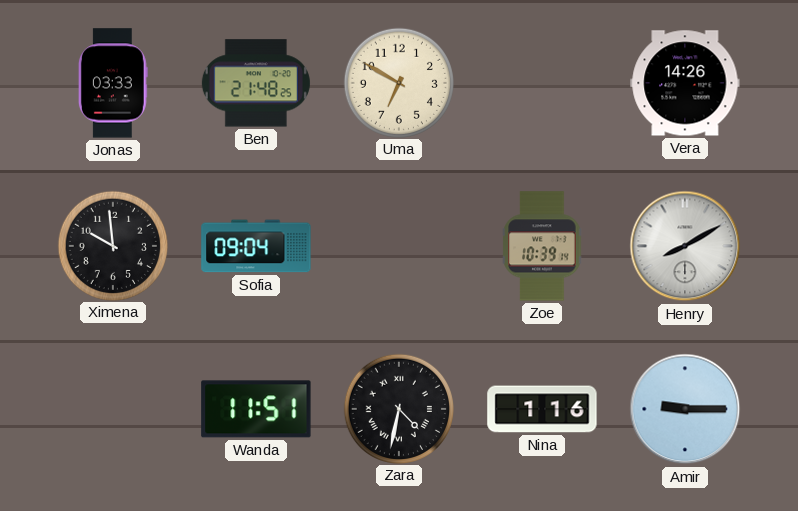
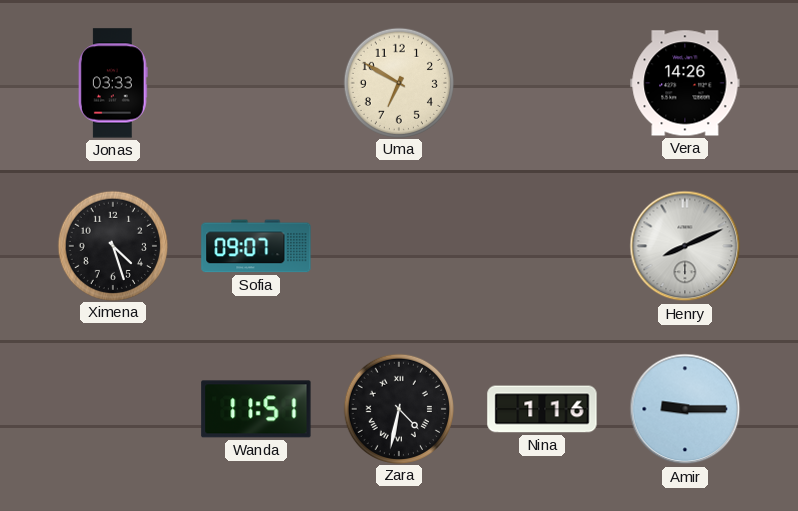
Ben: 21:48 -> none
Ximena: 9:59 -> 4:27
Sofia: 09:04 -> 09:07
Zoe: 10:39 -> none
Henry: 8:10 -> 8:11
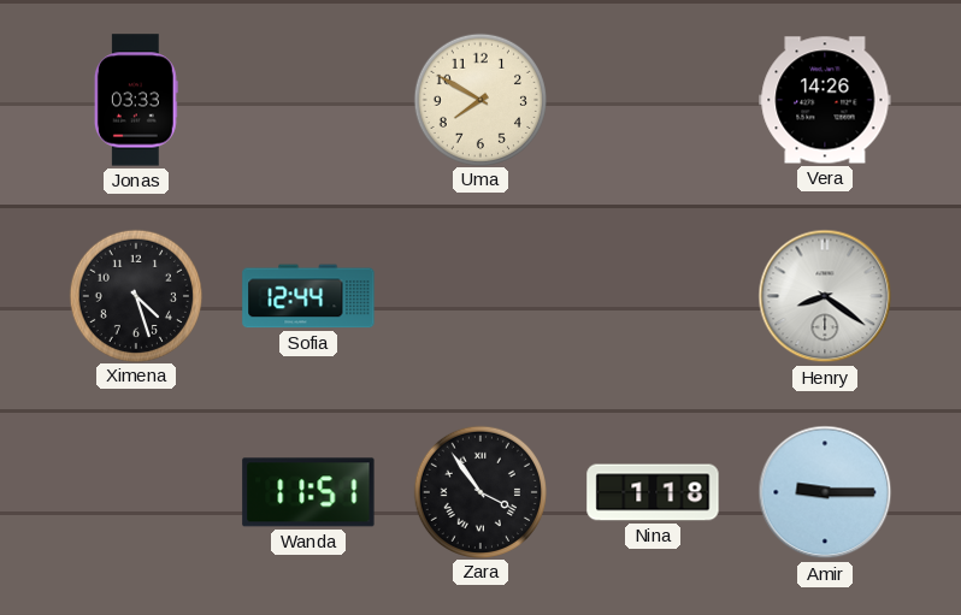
Uma: 6:50 -> 7:50
Sofia: 09:07 -> 12:44
Henry: 8:11 -> 8:21
Zara: 4:32 -> 3:54
Nina: 1:16 -> 1:18
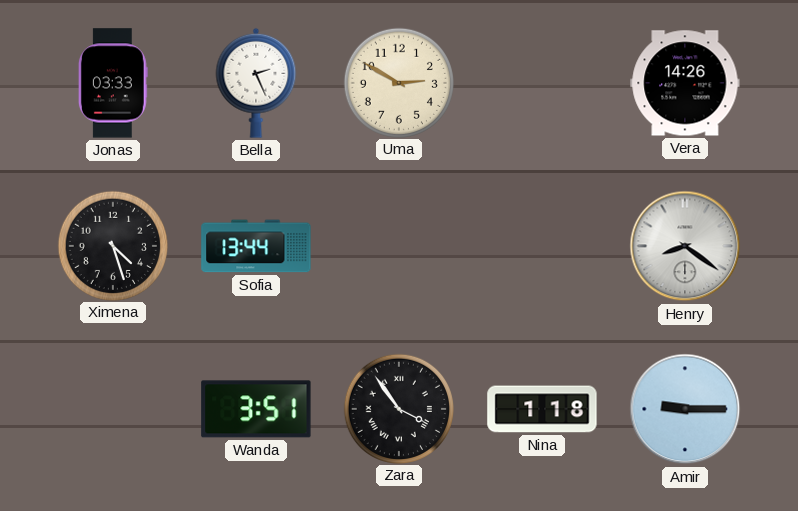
Bella: none -> 2:26
Uma: 7:50 -> 2:50
Sofia: 12:44 -> 13:44
Wanda: 11:51 -> 3:51
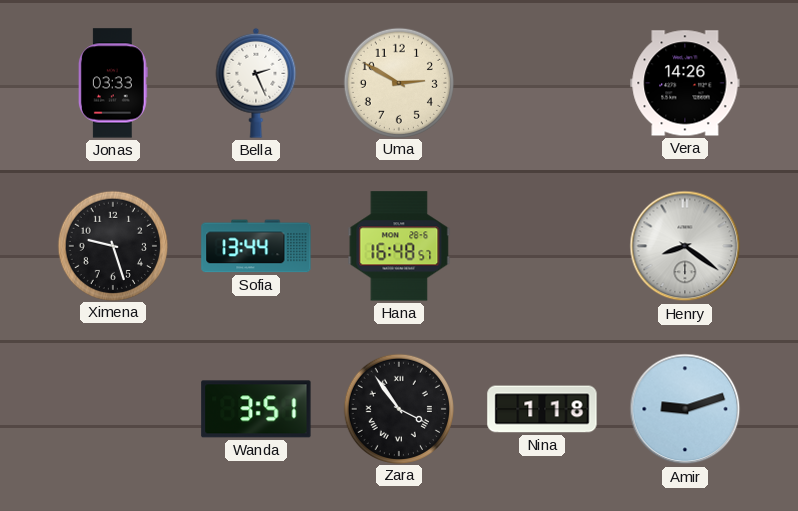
Ximena: 4:27 -> 9:27
Hana: none -> 16:48
Amir: 9:15 -> 9:12
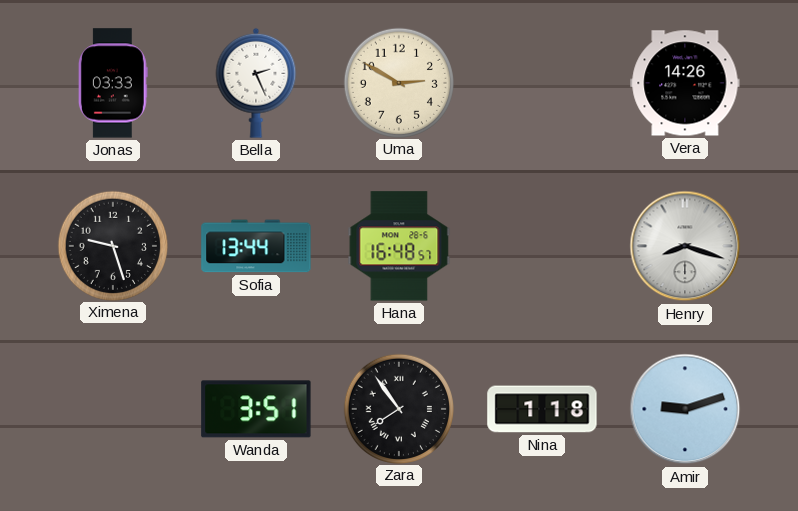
Henry: 8:21 -> 8:18
Zara: 3:54 -> 7:54
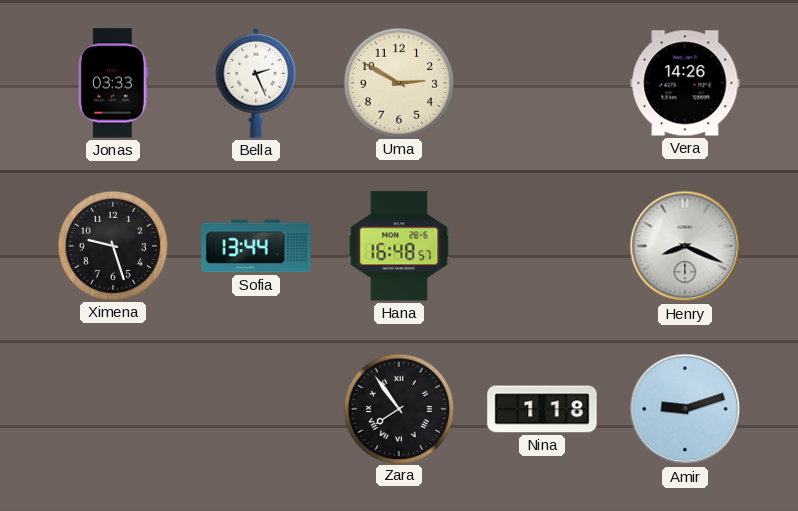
Henry: 8:18 -> 8:19
Wanda: 3:51 -> none
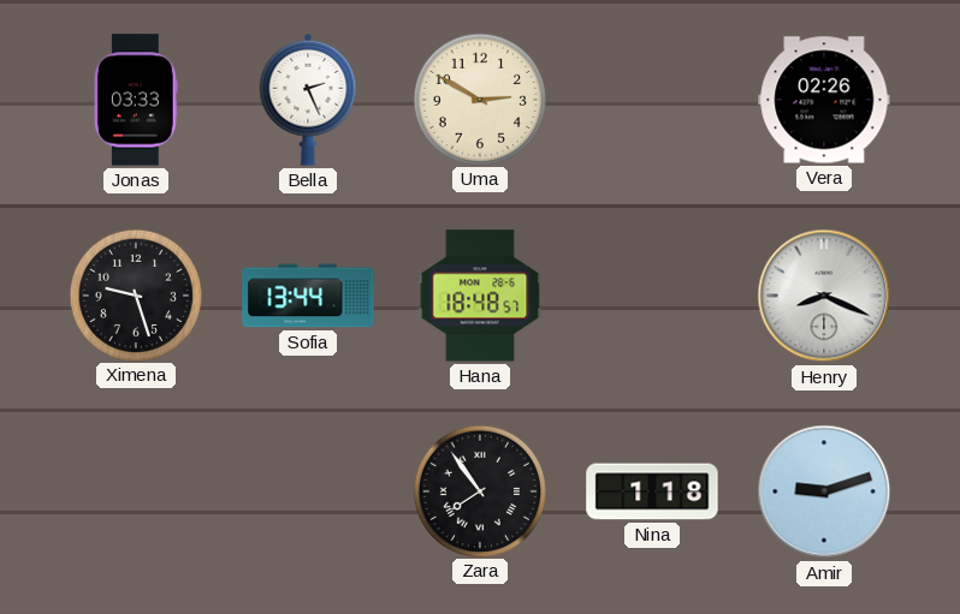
Vera: 14:26 -> 02:26
Hana: 16:48 -> 18:48
